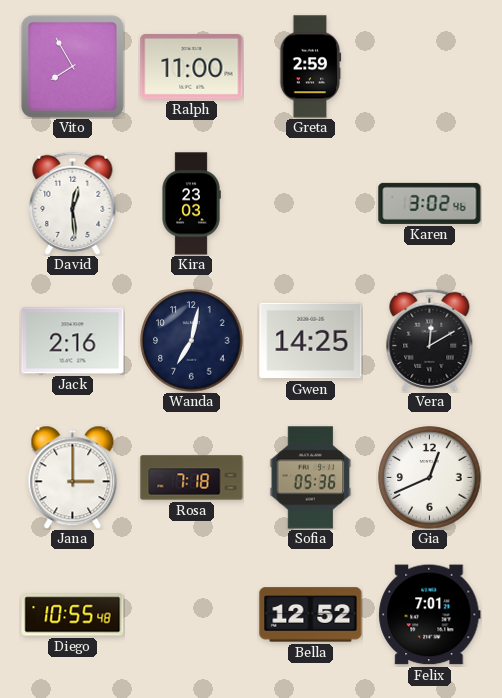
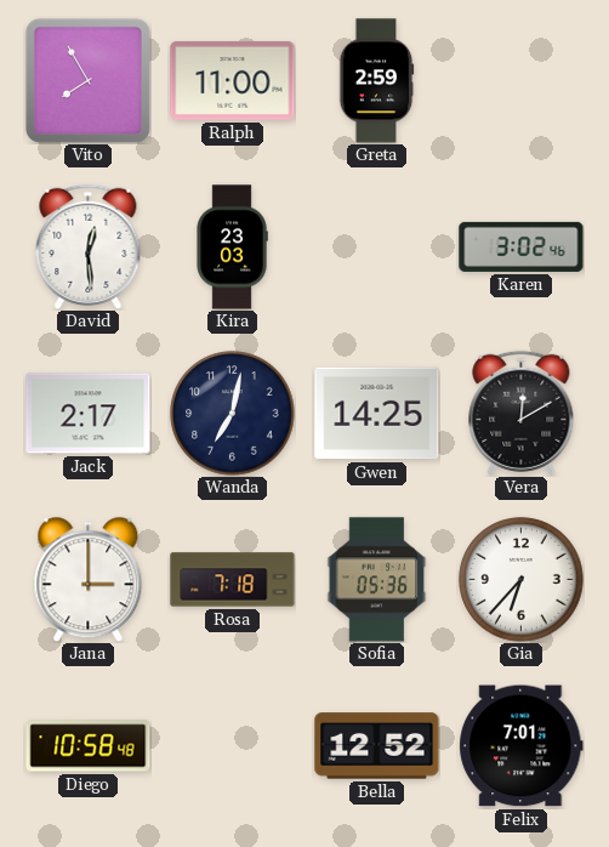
Jack: 2:16 -> 2:17
Gia: 12:41 -> 6:37
Diego: 10:55 -> 10:58
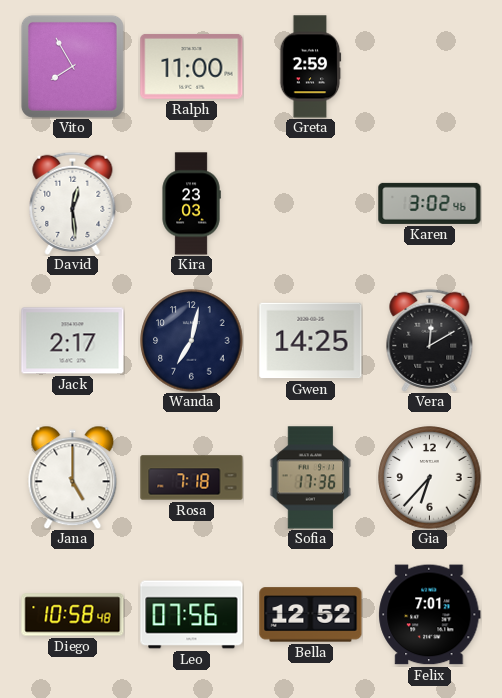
Jana: 3:00 -> 5:00
Sofia: 05:36 -> 17:36
Leo: none -> 07:56
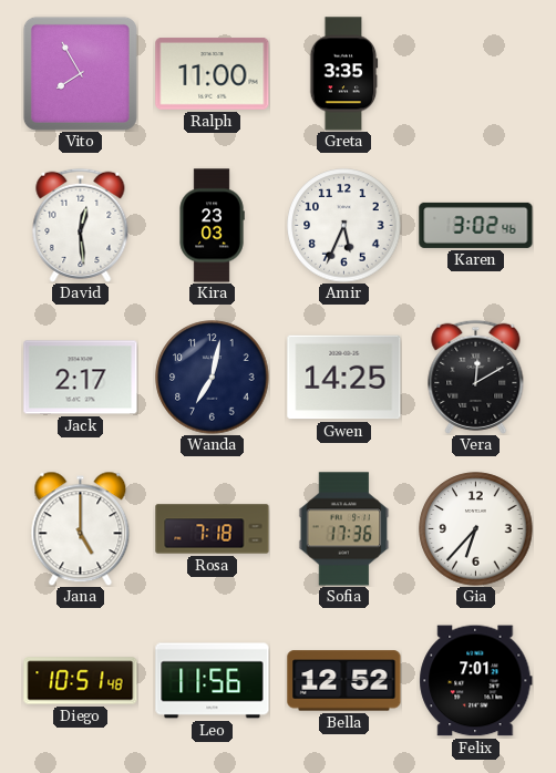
Greta: 2:59 -> 3:35
Amir: none -> 5:34
Diego: 10:58 -> 10:51
Leo: 07:56 -> 11:56
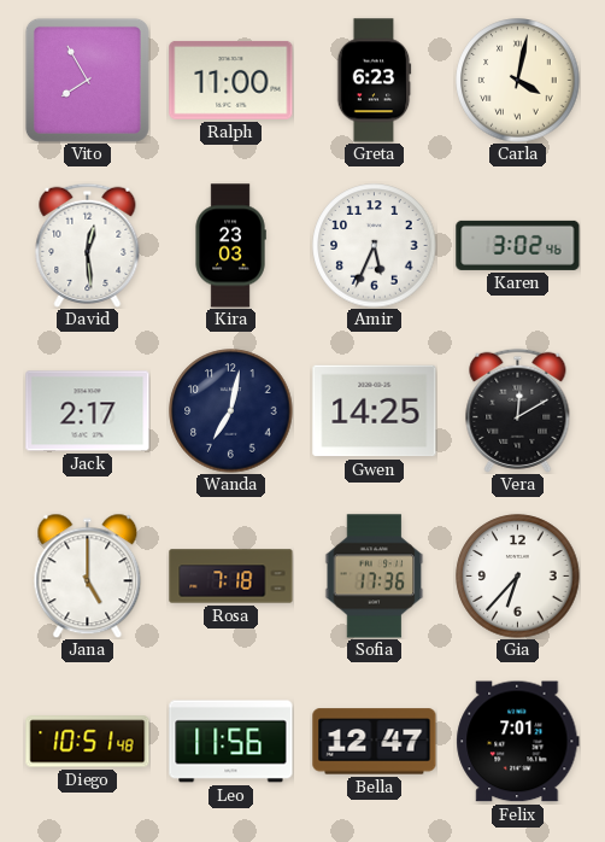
Greta: 3:35 -> 6:23
Carla: none -> 4:02
Bella: 12:52 -> 12:47
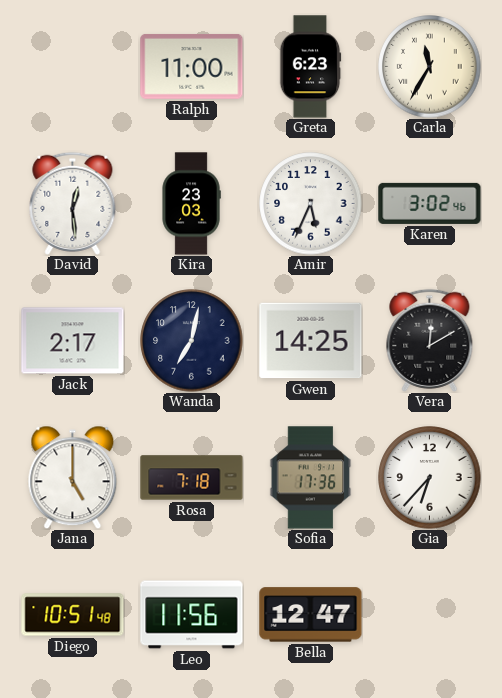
Vito: 7:55 -> none
Carla: 4:02 -> 11:35
Felix: 7:01 -> none
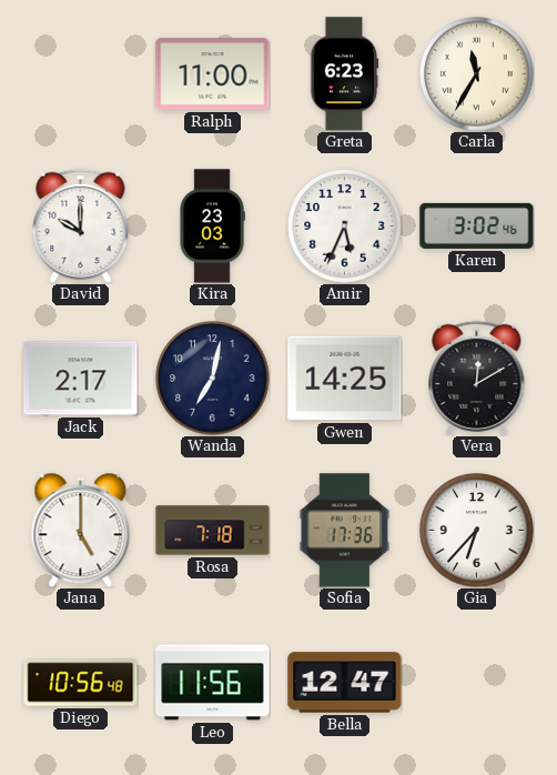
David: 12:29 -> 10:00
Diego: 10:51 -> 10:56
